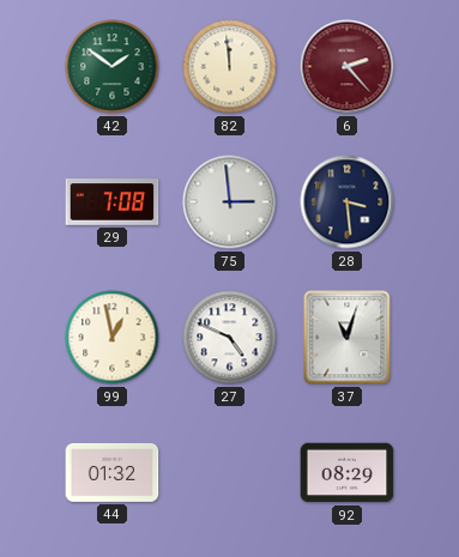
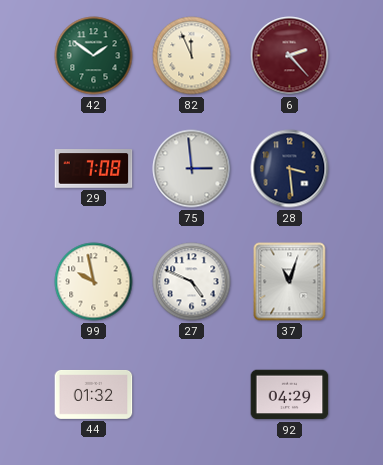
82: 11:59 -> 11:56
99: 12:58 -> 9:58
92: 08:29 -> 04:29
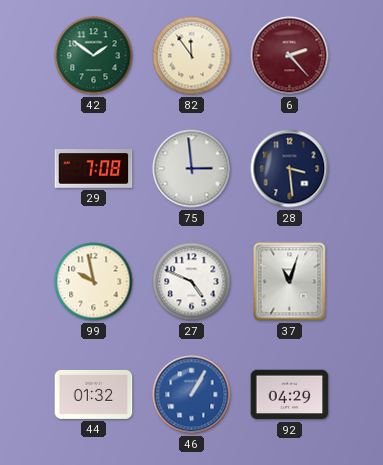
82: 11:56 -> 11:54
46: none -> 1:05
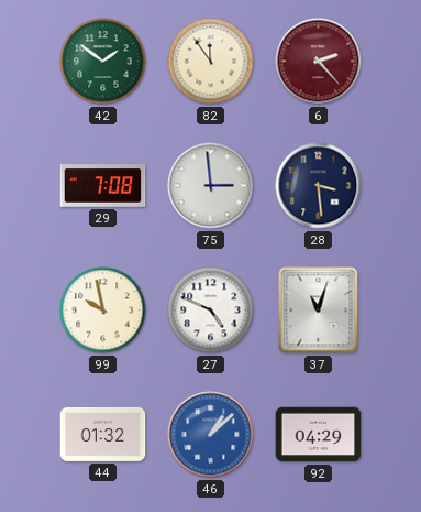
46: 1:05 -> 1:08
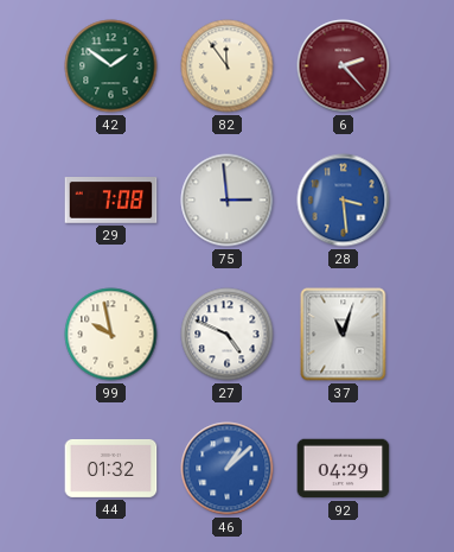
28 dial: navy -> blue
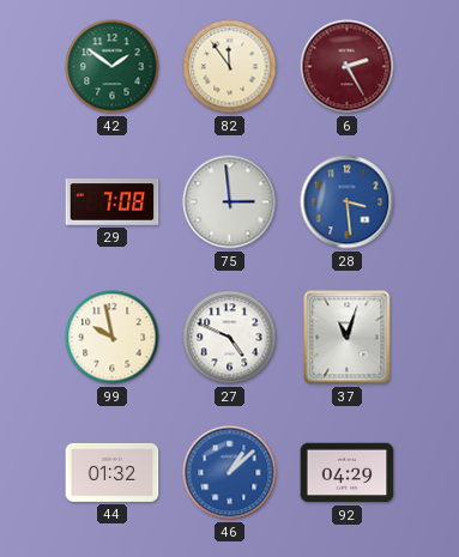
6: 2:23 -> 2:25
